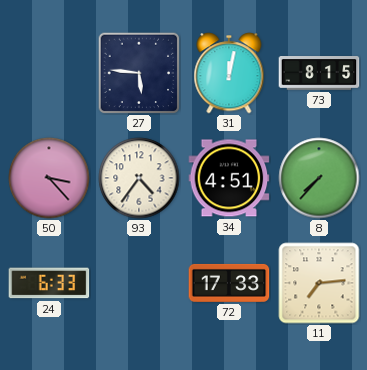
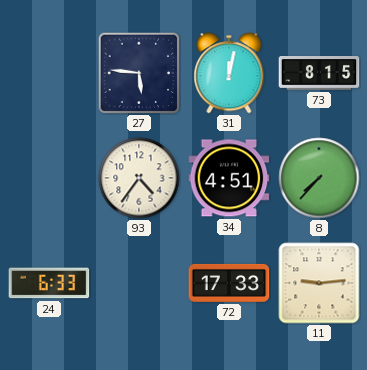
50: 3:23 -> none
11: 7:14 -> 9:14
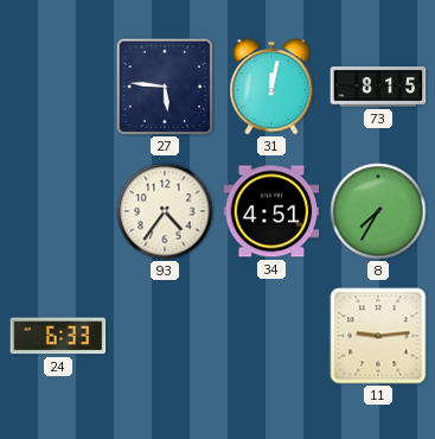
8: 7:37 -> 7:35
72: 17:33 -> none
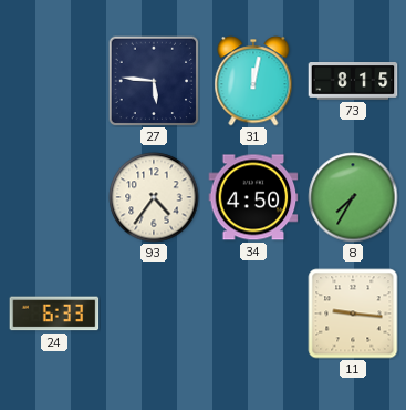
34: 4:51 -> 4:50
11: 9:14 -> 9:16
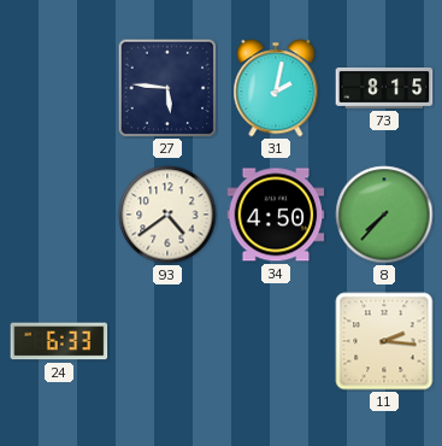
31: 12:02 -> 2:02
93: 4:36 -> 4:39
8: 7:35 -> 7:37
11: 9:16 -> 2:16
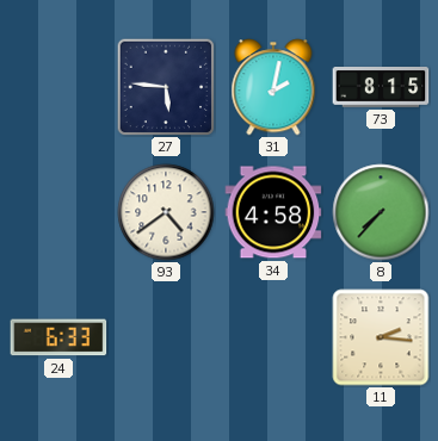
34: 4:50 -> 4:58
